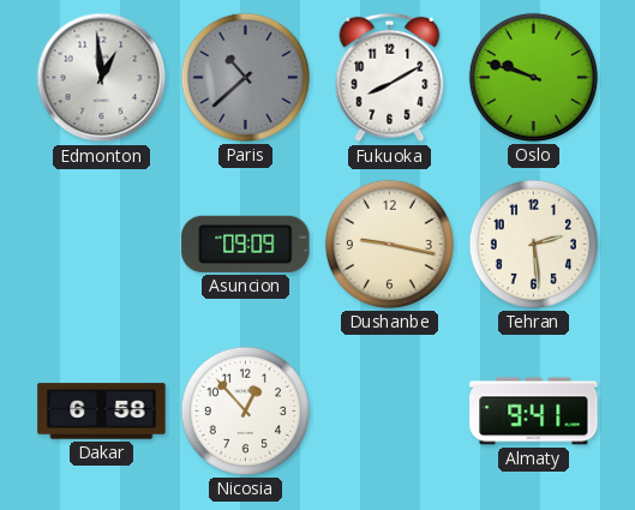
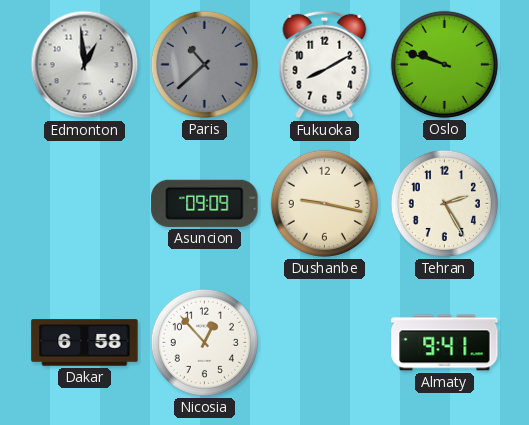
Tehran: 2:29 -> 2:25
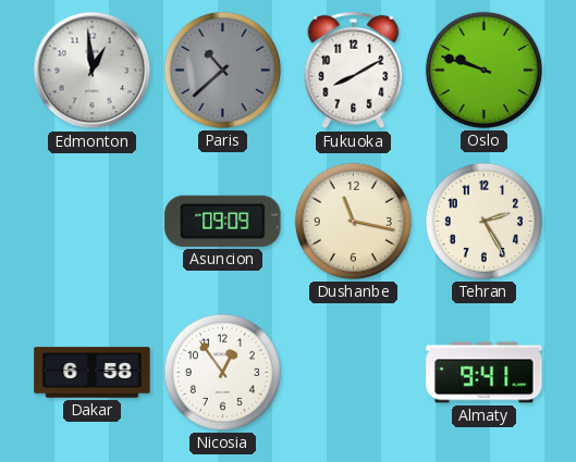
Dushanbe: 9:17 -> 11:17
Nicosia: 12:53 -> 12:54
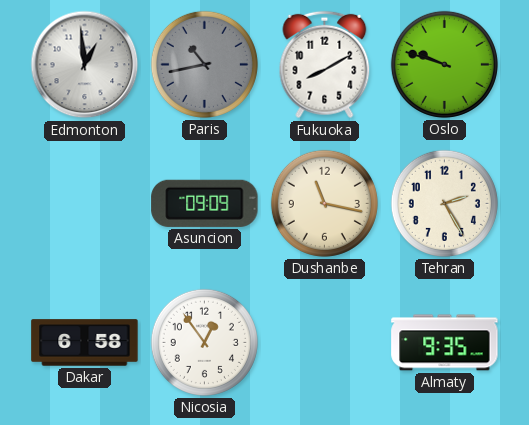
Paris: 10:38 -> 10:43
Almaty: 9:41 -> 9:35
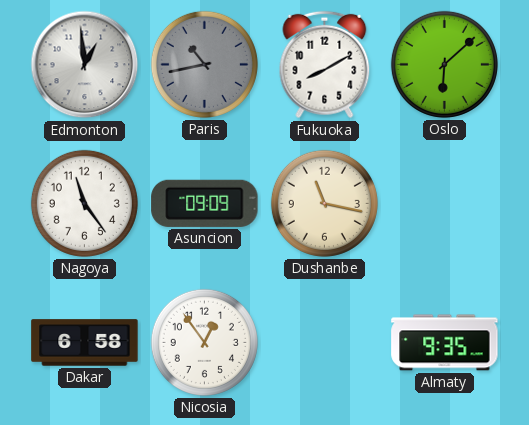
Oslo: 9:48 -> 6:08
Nagoya: none -> 11:24
Tehran: 2:25 -> none
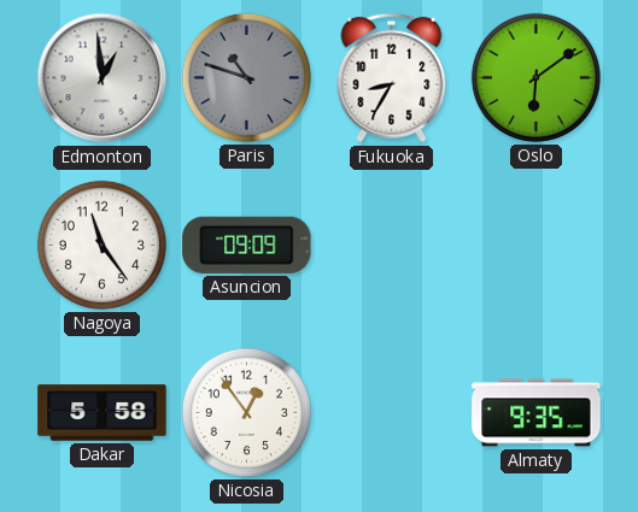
Paris: 10:43 -> 10:48
Fukuoka: 8:10 -> 8:35
Oslo: 6:08 -> 6:09
Dushanbe: 11:17 -> none
Dakar: 6:58 -> 5:58
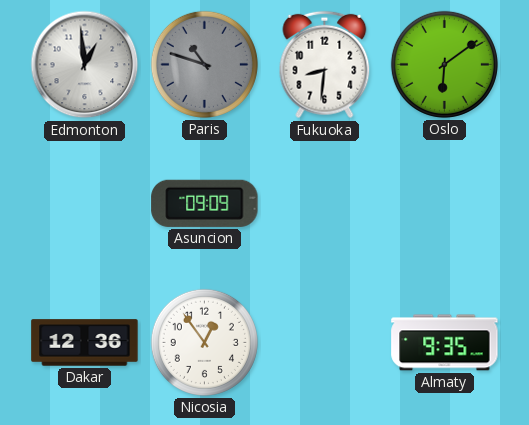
Fukuoka: 8:35 -> 8:31
Nagoya: 11:24 -> none
Dakar: 5:58 -> 12:36
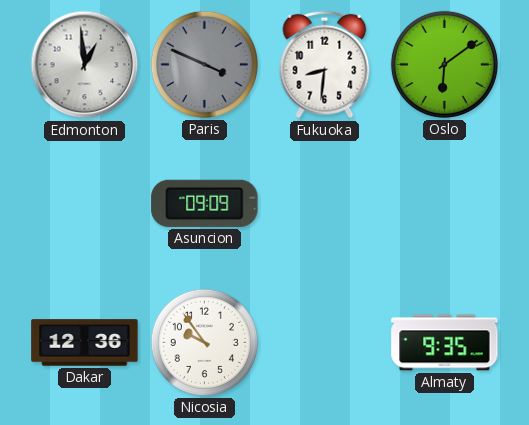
Paris: 10:48 -> 3:49
Nicosia: 12:54 -> 9:54
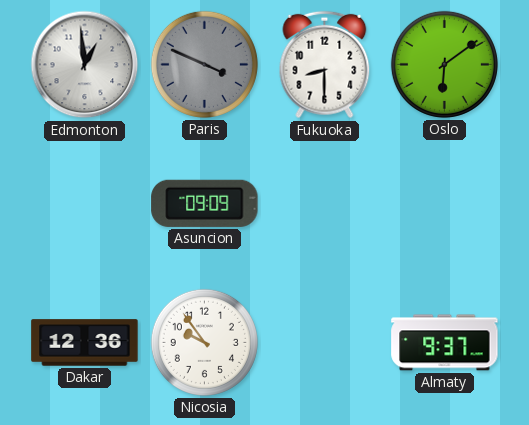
Fukuoka: 8:31 -> 8:30
Almaty: 9:35 -> 9:37
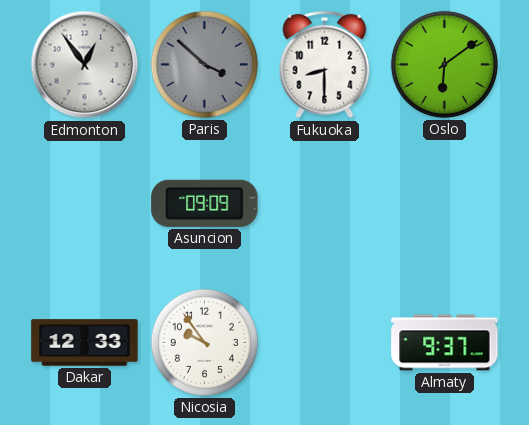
Edmonton: 12:59 -> 12:54
Paris: 3:49 -> 3:52
Dakar: 12:36 -> 12:33
